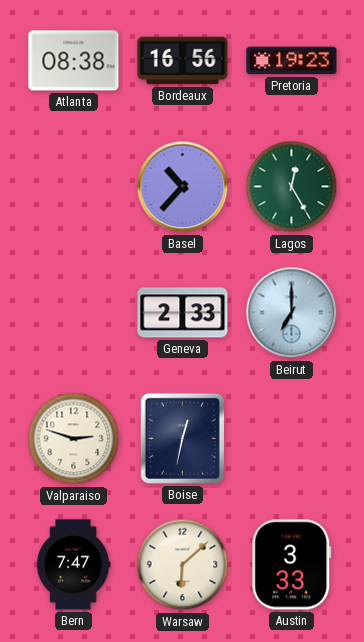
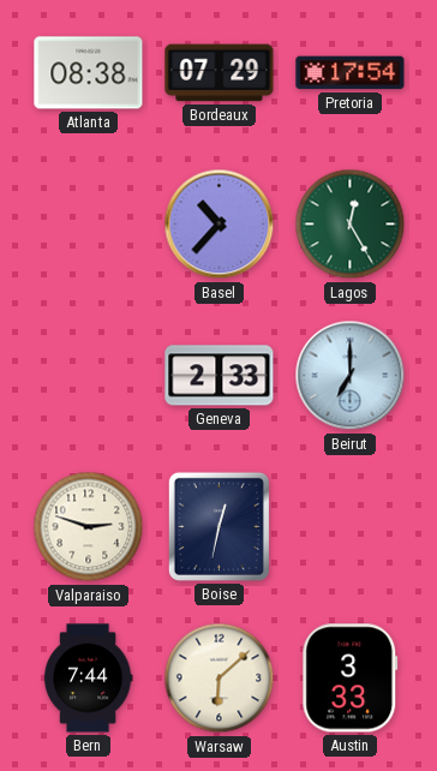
Bordeaux: 16:56 -> 07:29
Pretoria: 19:23 -> 17:54
Bern: 7:47 -> 7:44
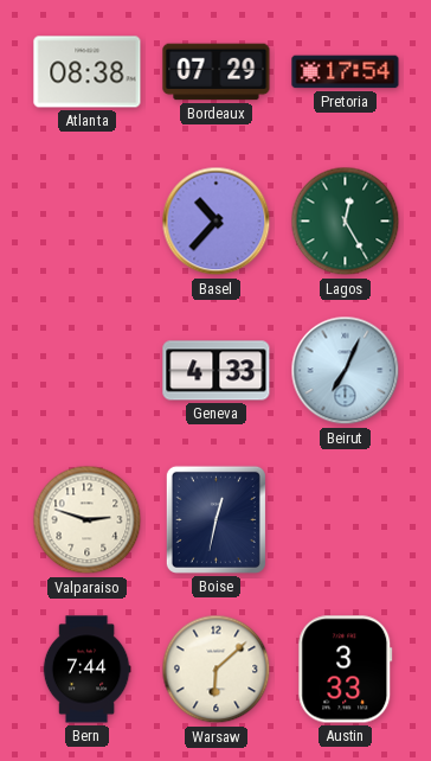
Geneva: 2:33 -> 4:33
Beirut: 7:00 -> 7:04
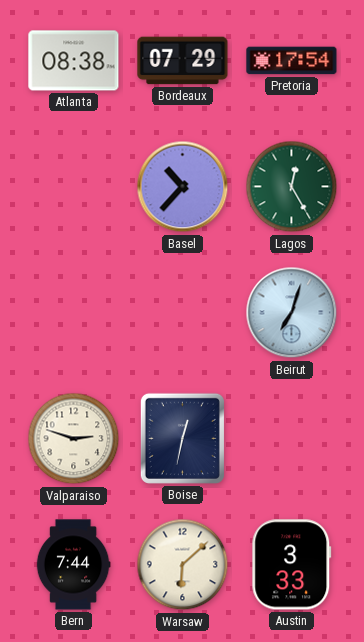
Geneva: 4:33 -> none
Beirut: 7:04 -> 7:03
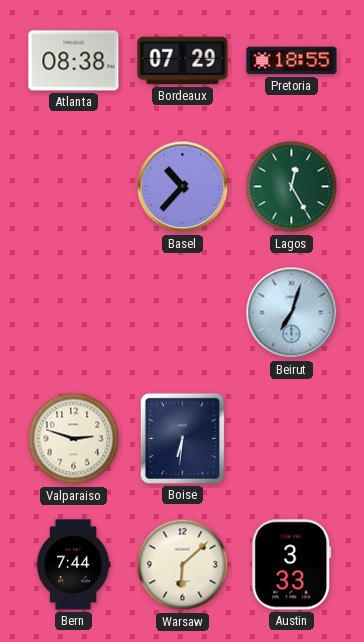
Pretoria: 17:54 -> 18:55
Boise: 12:32 -> 6:31
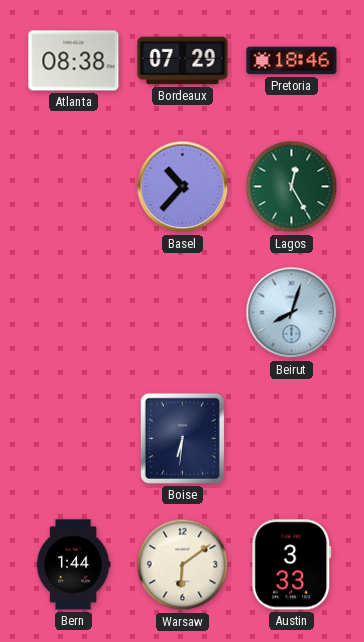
Pretoria: 18:55 -> 18:46
Beirut: 7:03 -> 8:03
Valparaiso: 2:48 -> none
Bern: 7:44 -> 1:44
Warsaw: 6:08 -> 6:09
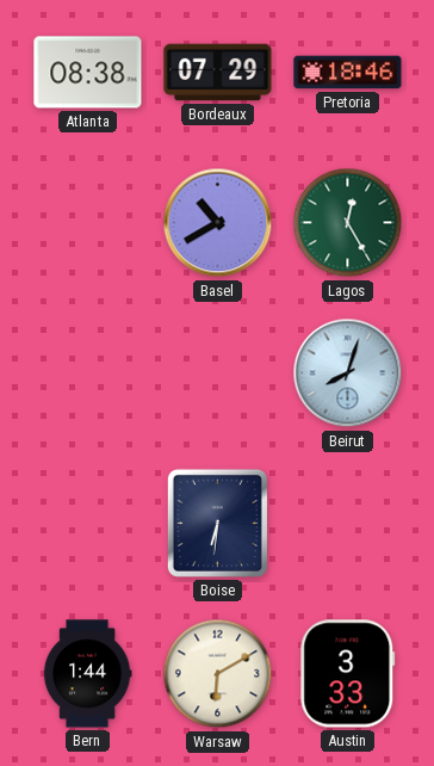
Basel: 10:37 -> 10:40
Warsaw: 6:09 -> 6:10
